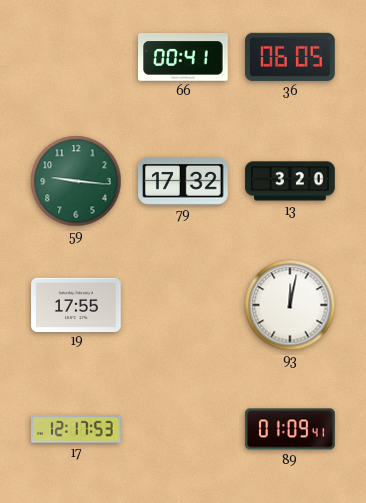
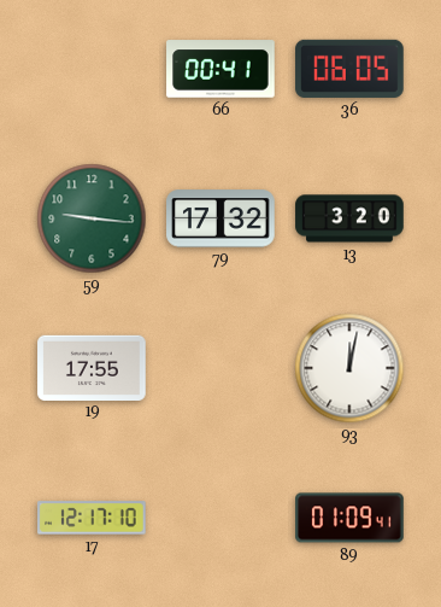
17: 12:17:53 -> 12:17:10
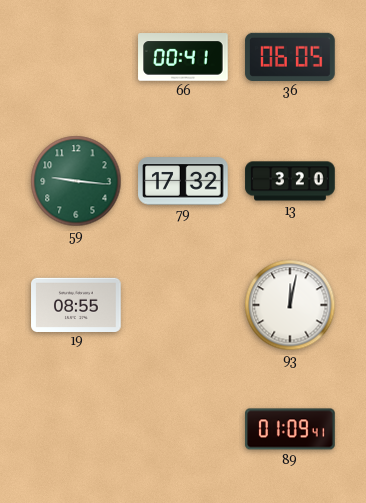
19: 17:55 -> 08:55
17: 12:17 -> none
